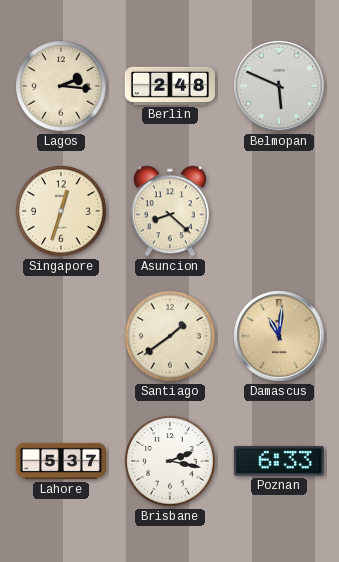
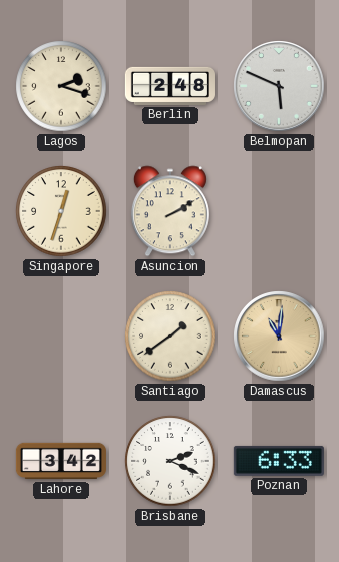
Lagos: 2:16 -> 2:18
Asuncion: 8:22 -> 2:10
Lahore: 5:37 -> 3:42
Brisbane: 2:17 -> 2:19
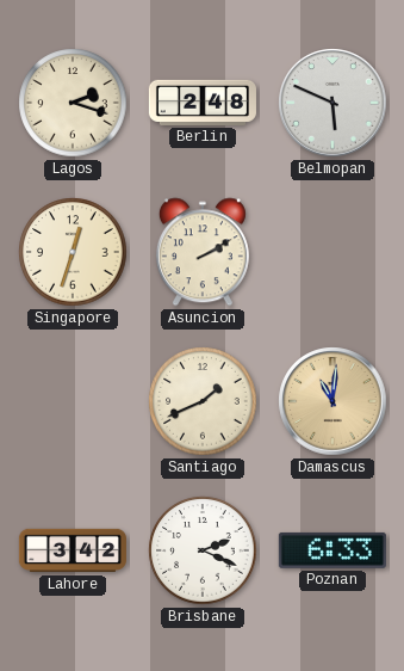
Santiago: 1:39 -> 1:41
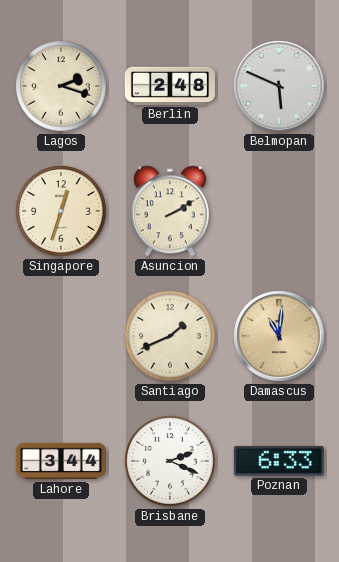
Lahore: 3:42 -> 3:44
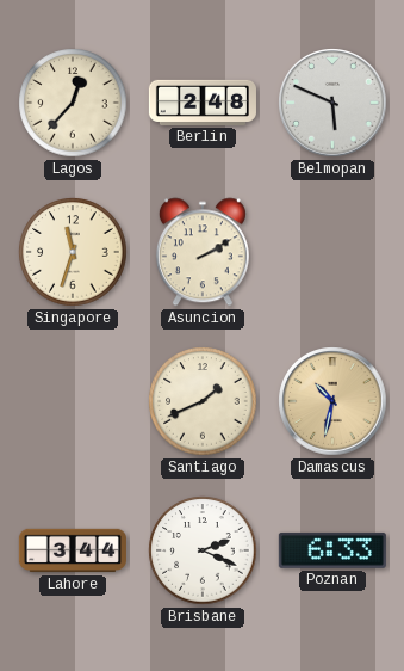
Lagos: 2:18 -> 12:37
Singapore: 12:33 -> 11:33
Damascus: 11:01 -> 10:32
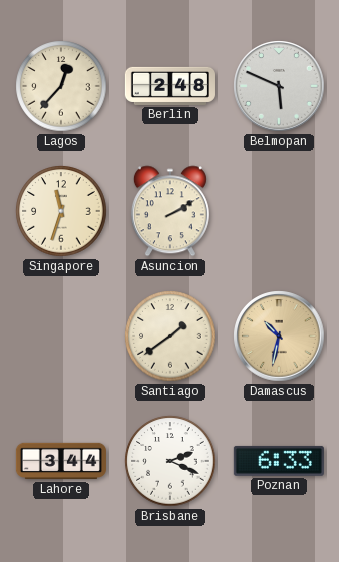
Santiago: 1:41 -> 1:39
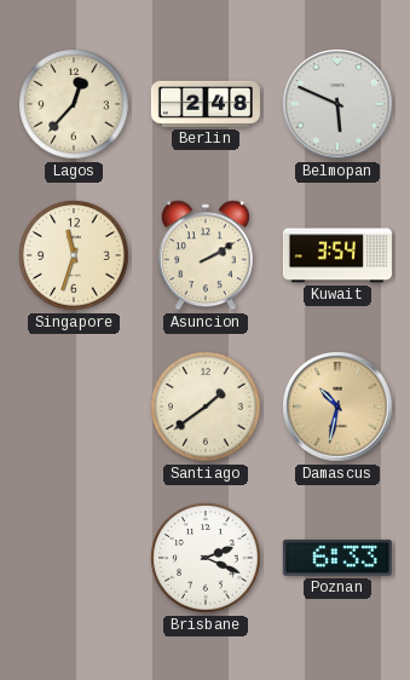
Kuwait: none -> 3:54
Lahore: 3:44 -> none
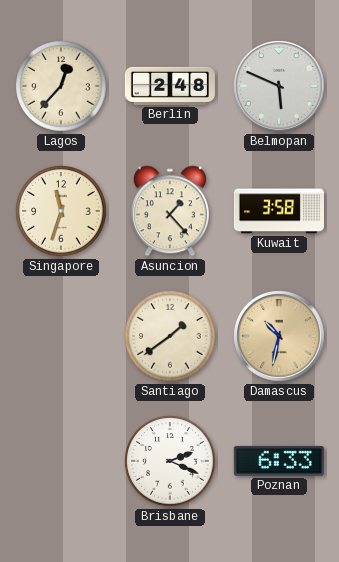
Asuncion: 2:10 -> 1:23
Kuwait: 3:54 -> 3:58
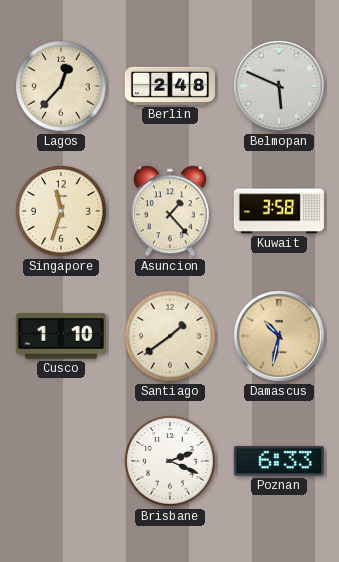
Cusco: none -> 1:10
